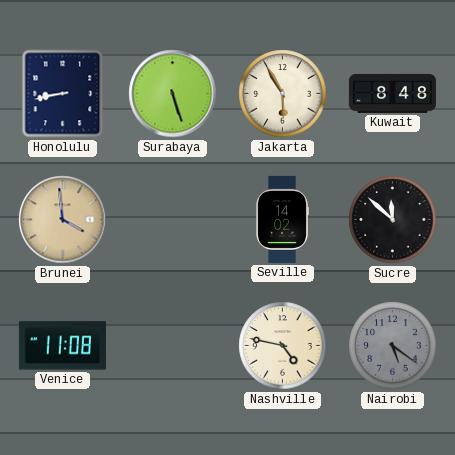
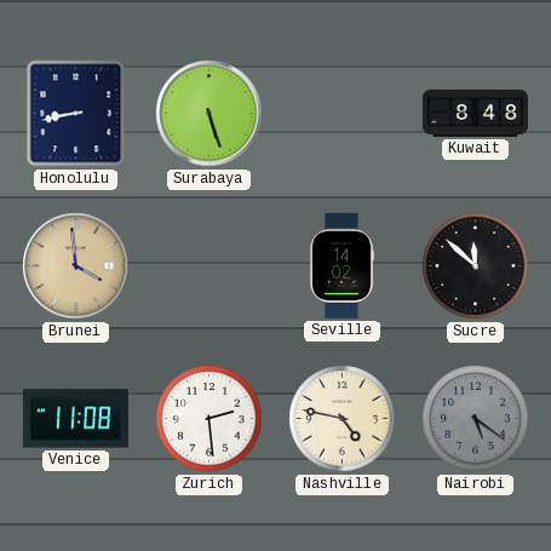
Jakarta: 5:55 -> none
Zurich: none -> 2:29
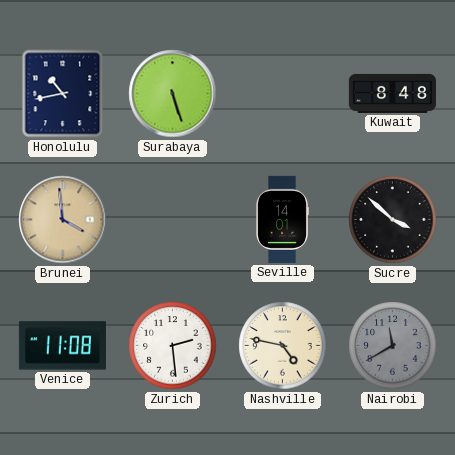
Honolulu: 8:43 -> 10:43
Seville: 14:02 -> 14:01
Sucre: 11:52 -> 3:52
Nairobi: 5:21 -> 11:40
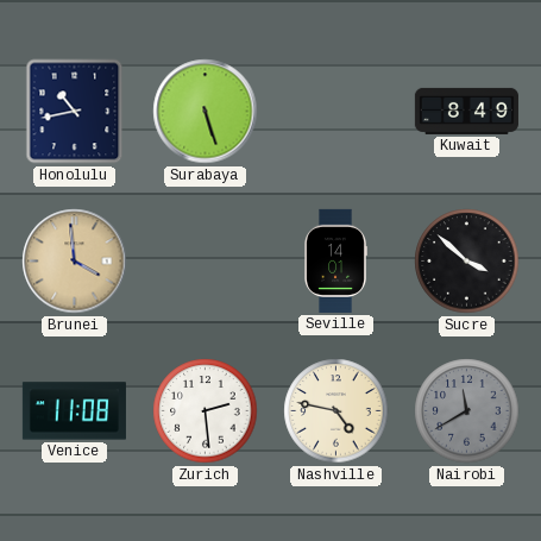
Kuwait: 8:48 -> 8:49
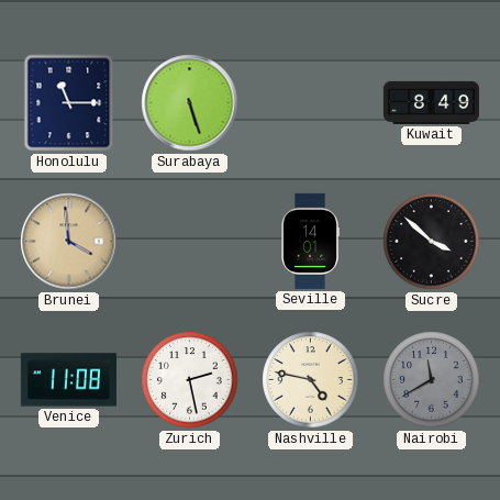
Honolulu: 10:43 -> 11:15
Zurich: 2:29 -> 2:28
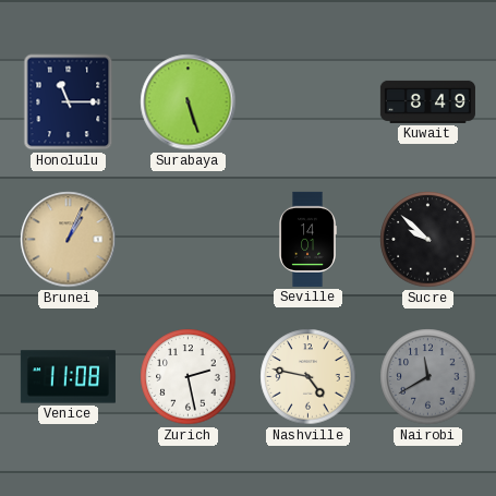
Brunei: 3:59 -> 1:04
Sucre: 3:52 -> 9:52
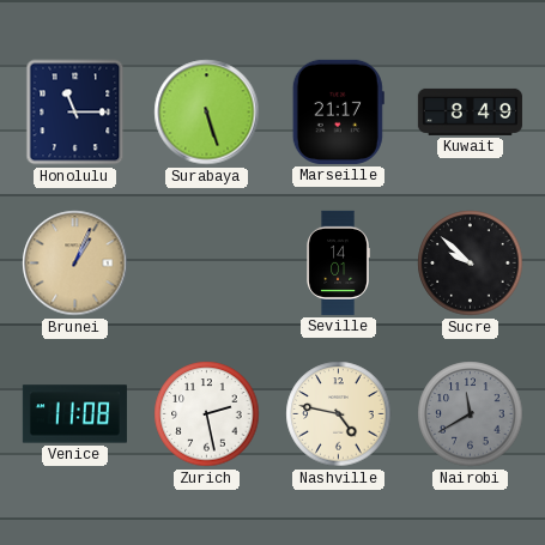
Marseille: none -> 21:17
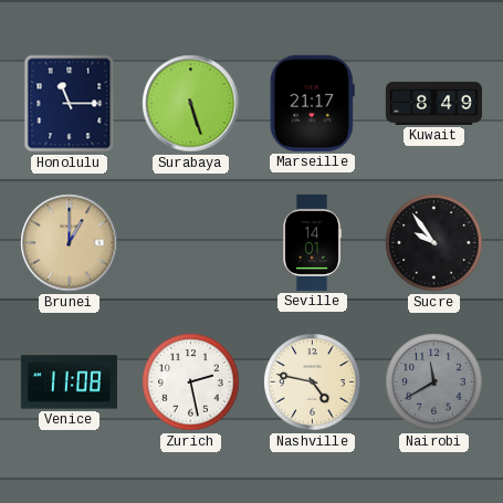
Brunei: 1:04 -> 1:00
Sucre: 9:52 -> 9:54
